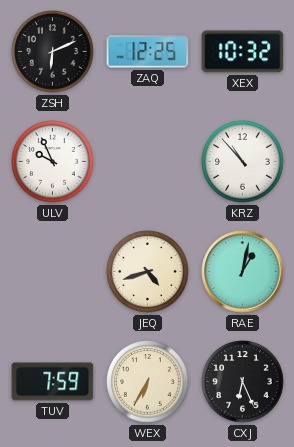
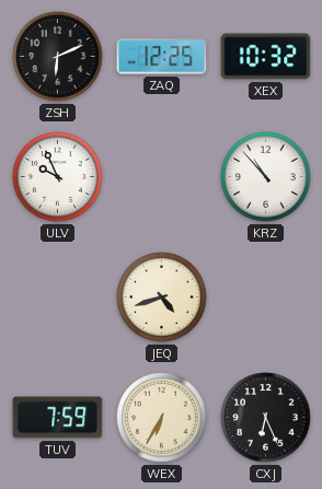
RAE: 1:02 -> none
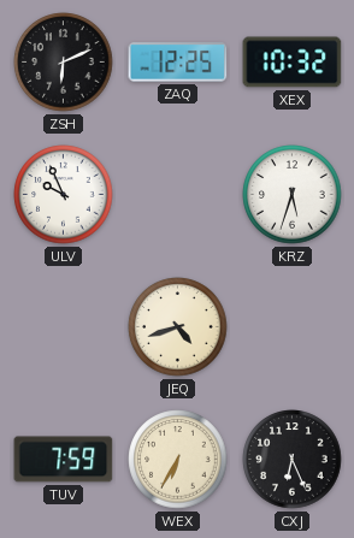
KRZ: 10:53 -> 5:33
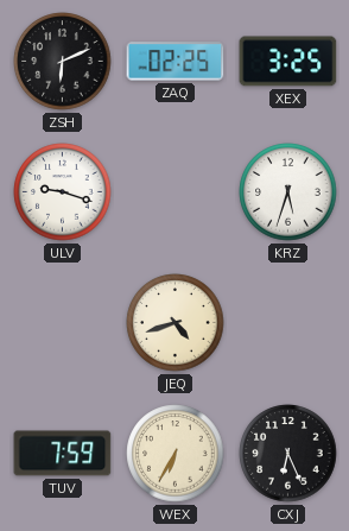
ZAQ: 12:25 -> 02:25
XEX: 10:32 -> 3:25
ULV: 9:56 -> 9:18
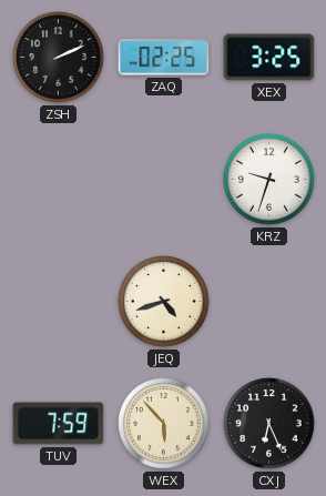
ZSH: 6:11 -> 2:11
ULV: 9:18 -> none
KRZ: 5:33 -> 9:33
WEX: 6:35 -> 5:53
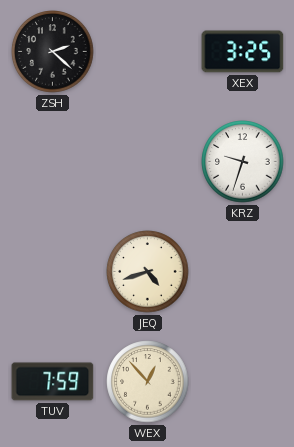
ZSH: 2:11 -> 2:22
ZAQ: 02:25 -> none
WEX: 5:53 -> 12:53
CXJ: 6:26 -> none
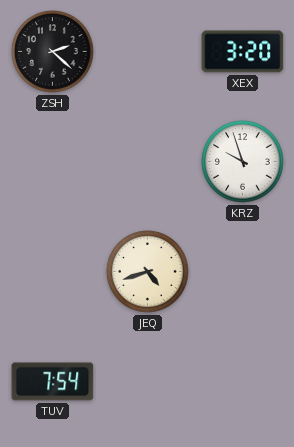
XEX: 3:25 -> 3:20
KRZ: 9:33 -> 9:57
TUV: 7:59 -> 7:54
WEX: 12:53 -> none
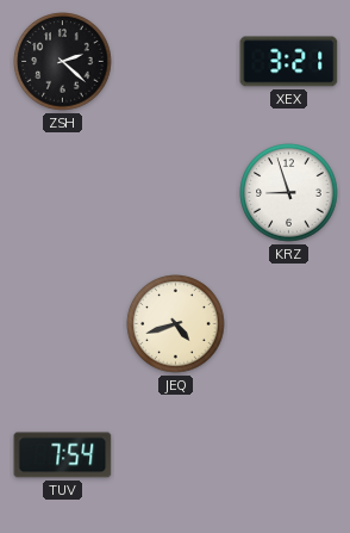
XEX: 3:20 -> 3:21
KRZ: 9:57 -> 8:57
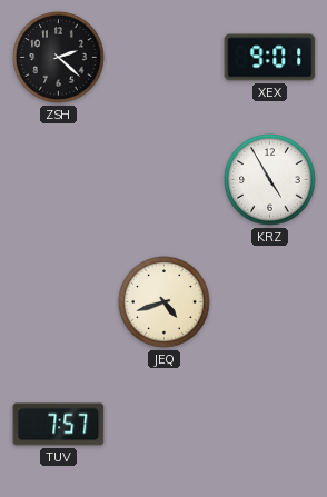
XEX: 3:21 -> 9:01
KRZ: 8:57 -> 4:55
TUV: 7:54 -> 7:57
